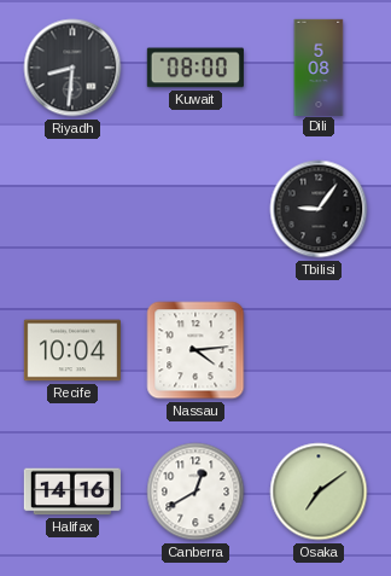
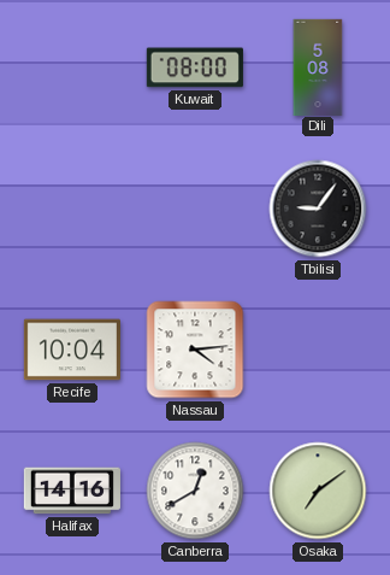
Riyadh: 8:31 -> none
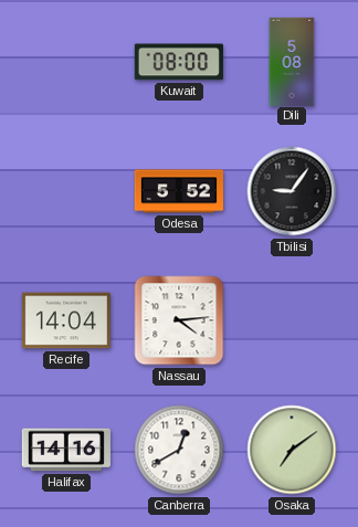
Odesa: none -> 5:52
Recife: 10:04 -> 14:04
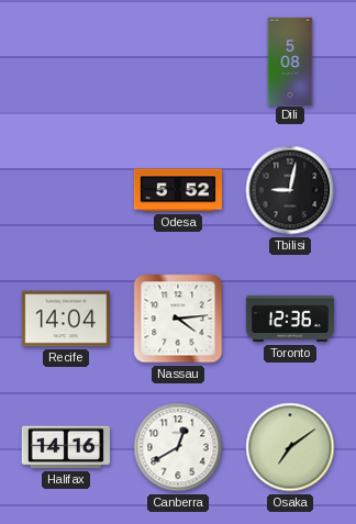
Kuwait: 08:00 -> none
Tbilisi: 9:06 -> 9:02
Toronto: none -> 12:36
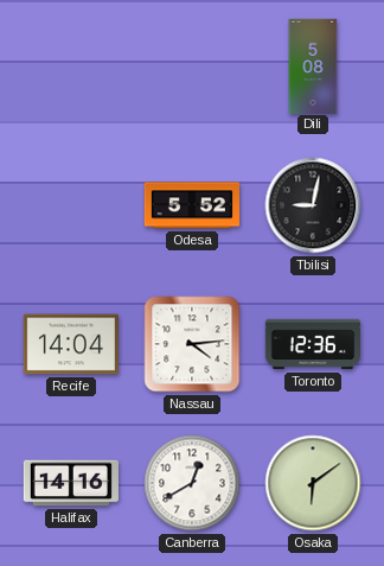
Osaka: 7:09 -> 6:09
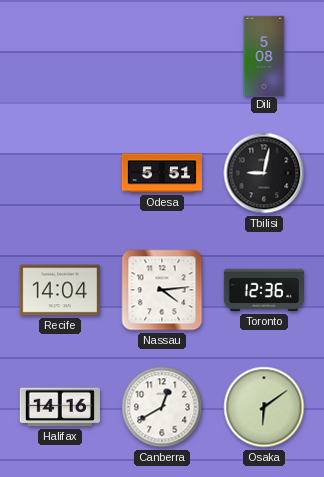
Odesa: 5:52 -> 5:51
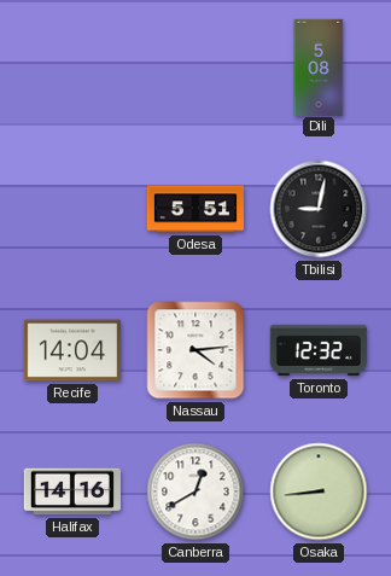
Toronto: 12:36 -> 12:32
Osaka: 6:09 -> 8:44
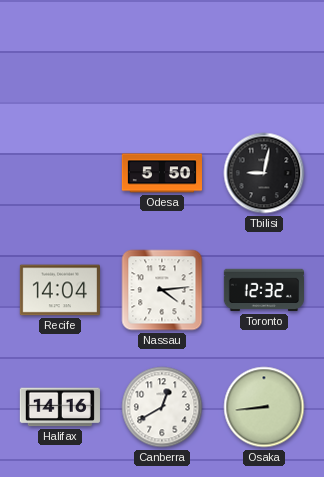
Dili: 5:08 -> none
Odesa: 5:51 -> 5:50
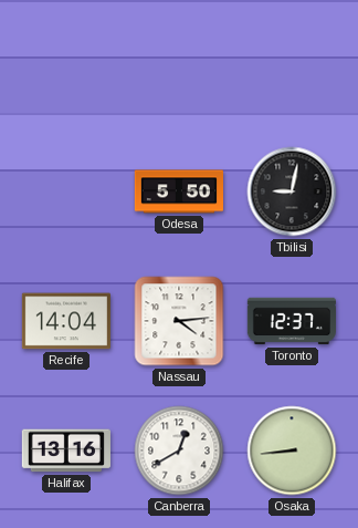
Toronto: 12:32 -> 12:37
Halifax: 14:16 -> 13:16
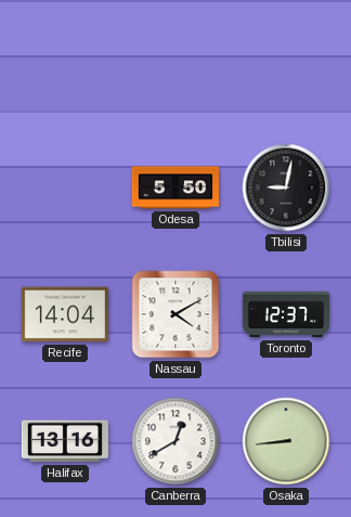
Nassau: 4:14 -> 4:10
